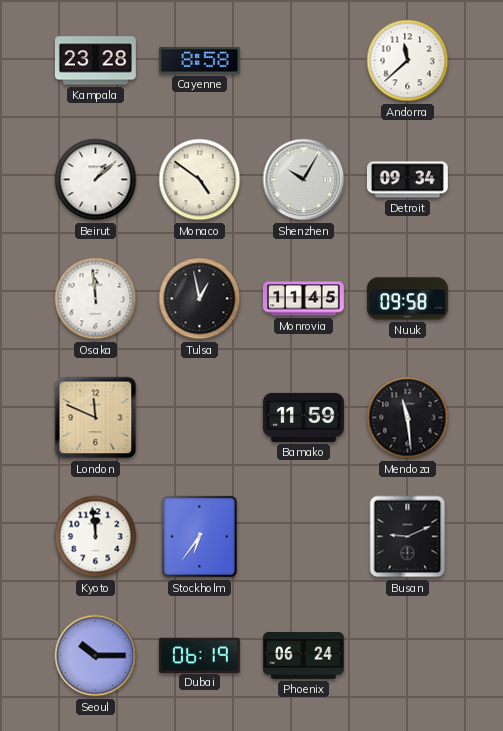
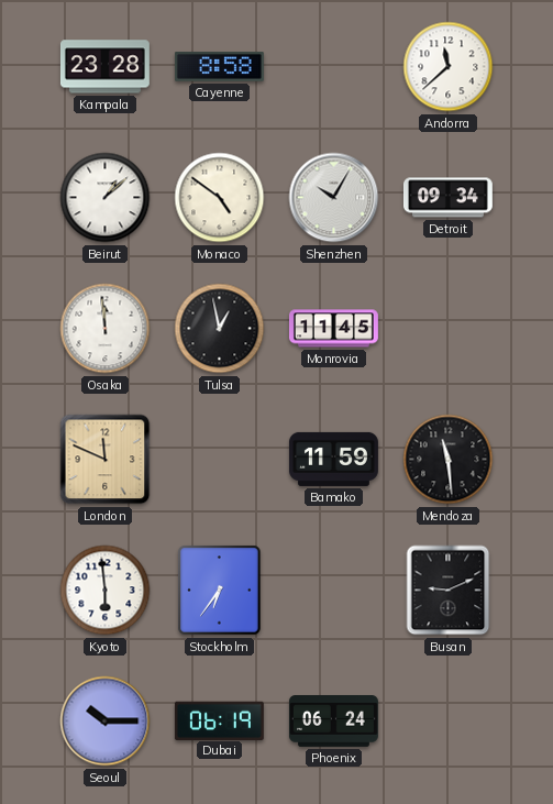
Nuuk: 09:58 -> none
Kyoto: 11:59 -> 5:59
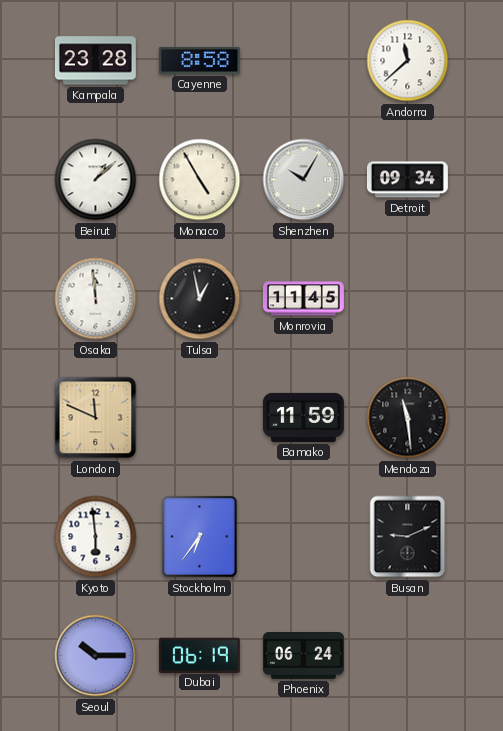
Monaco: 4:51 -> 4:55
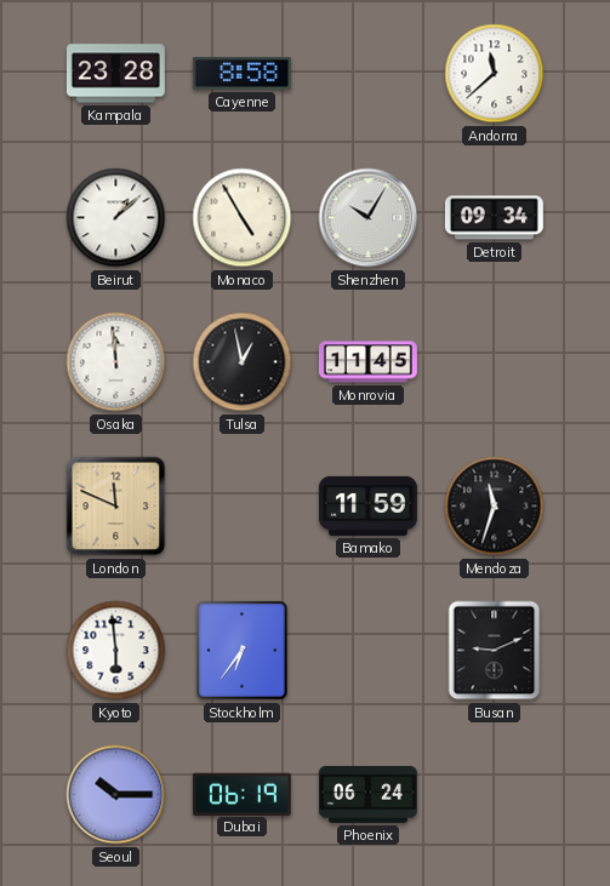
Mendoza: 11:29 -> 11:33
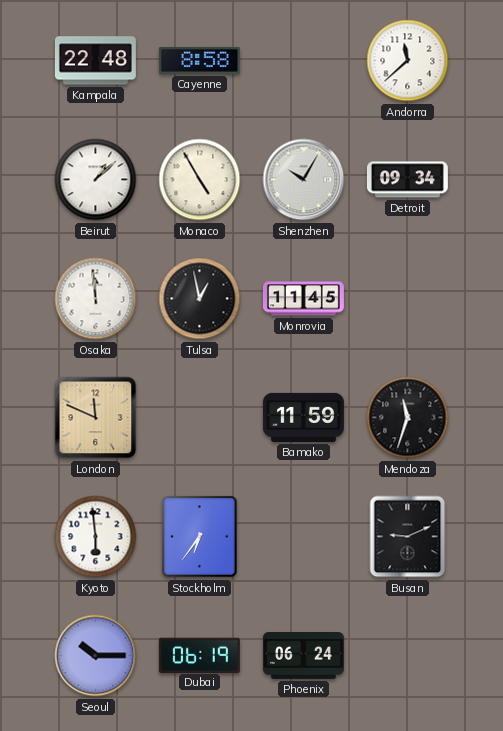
Kampala: 23:28 -> 22:48
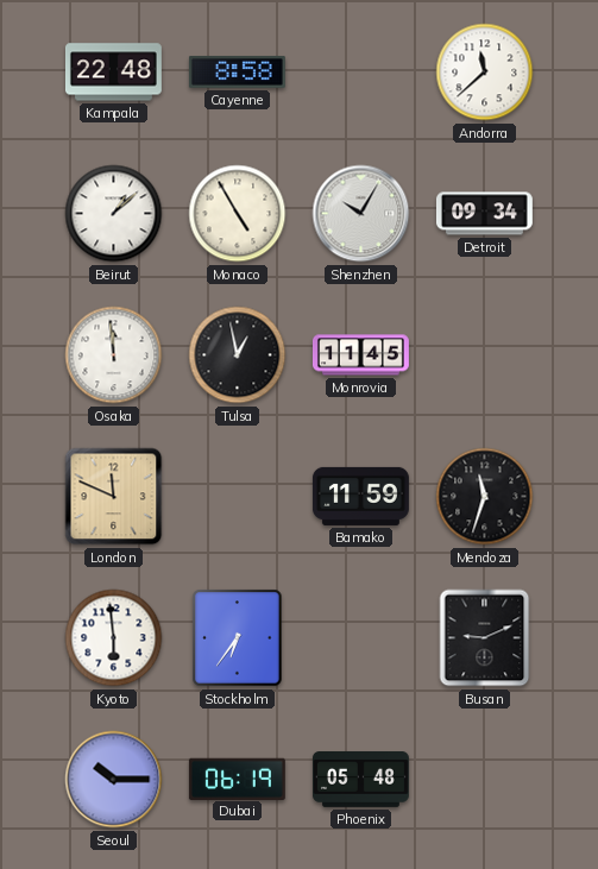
Phoenix: 06:24 -> 05:48
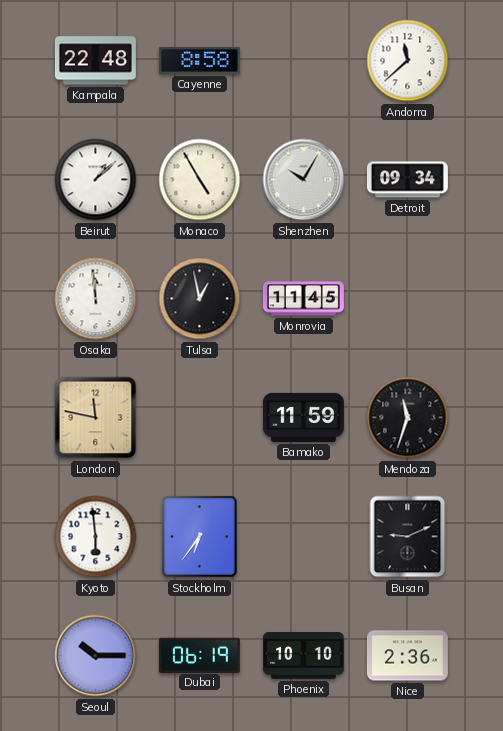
London: 11:49 -> 11:47
Phoenix: 05:48 -> 10:10
Nice: none -> 2:36
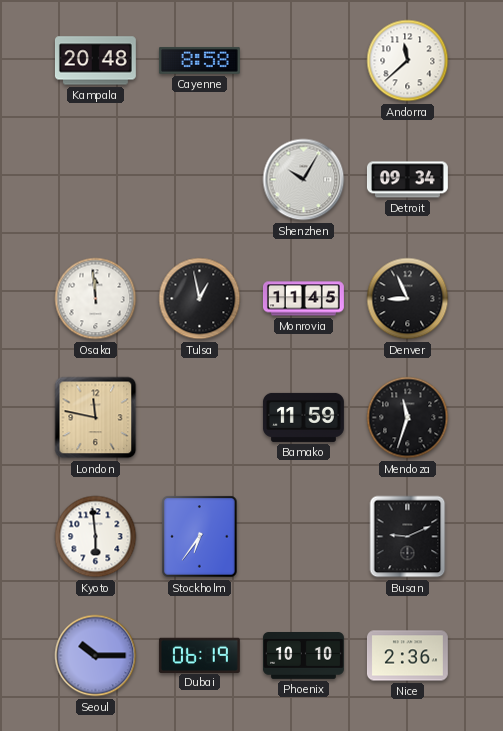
Kampala: 22:48 -> 20:48
Beirut: 1:08 -> none
Monaco: 4:55 -> none
Denver: none -> 8:56
